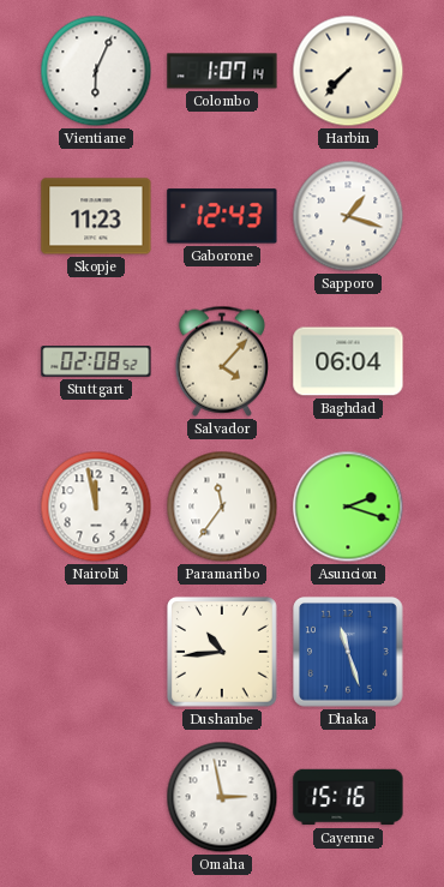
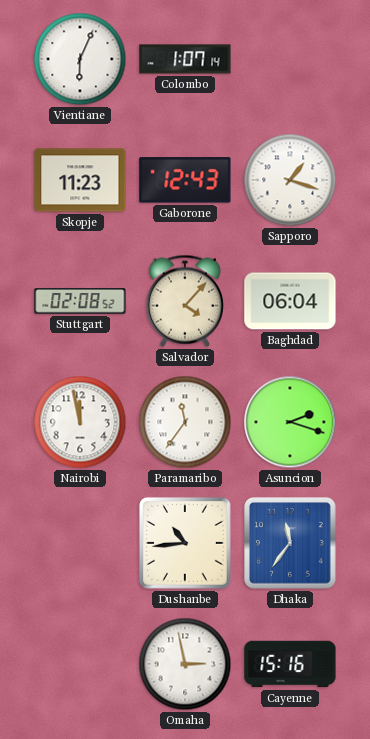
Harbin: 7:37 -> none
Dhaka: 11:27 -> 11:36
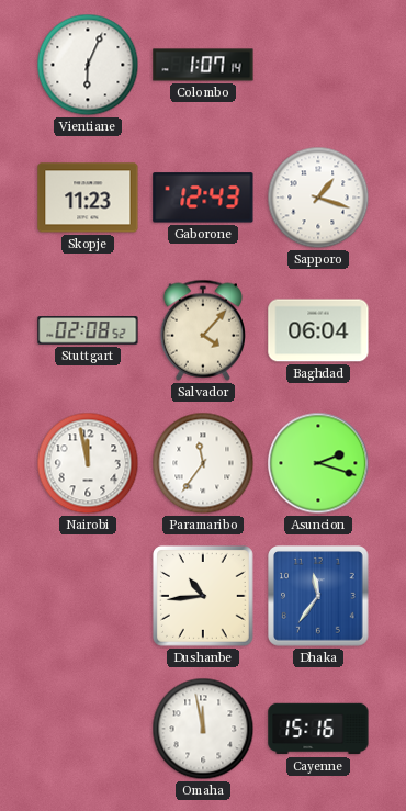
Omaha: 2:58 -> 11:58
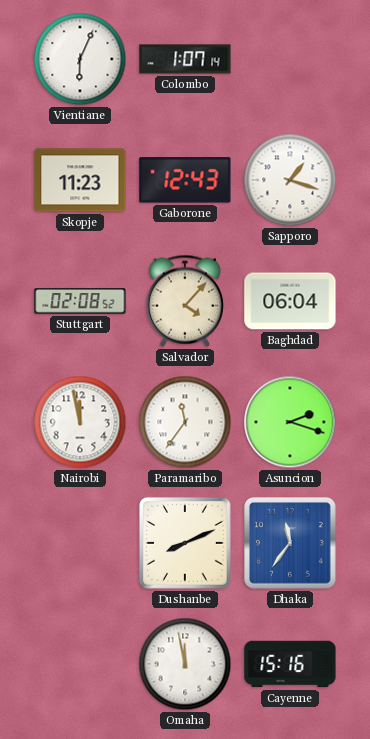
Dushanbe: 10:44 -> 8:11
